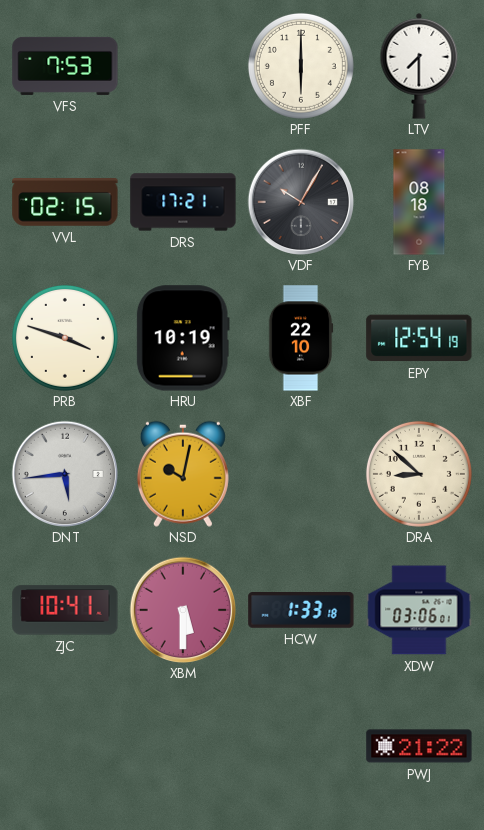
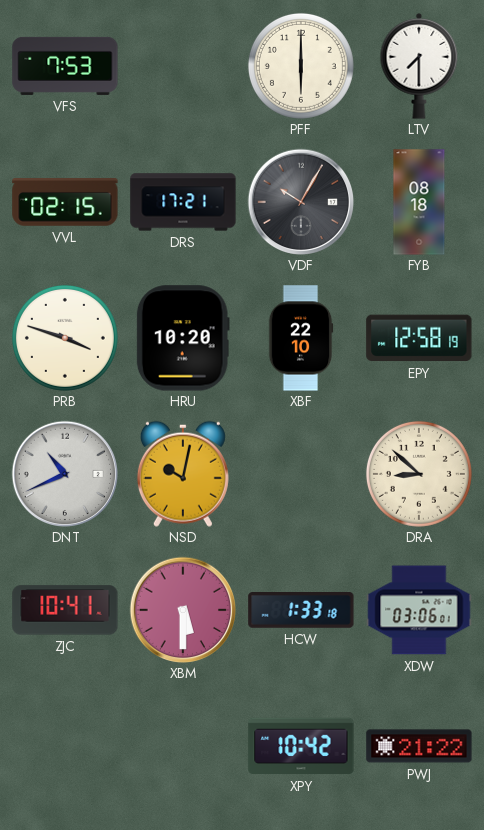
HRU: 10:19 -> 10:20
EPY: 12:54 -> 12:58
DNT: 5:44 -> 10:41
XPY: none -> 10:42
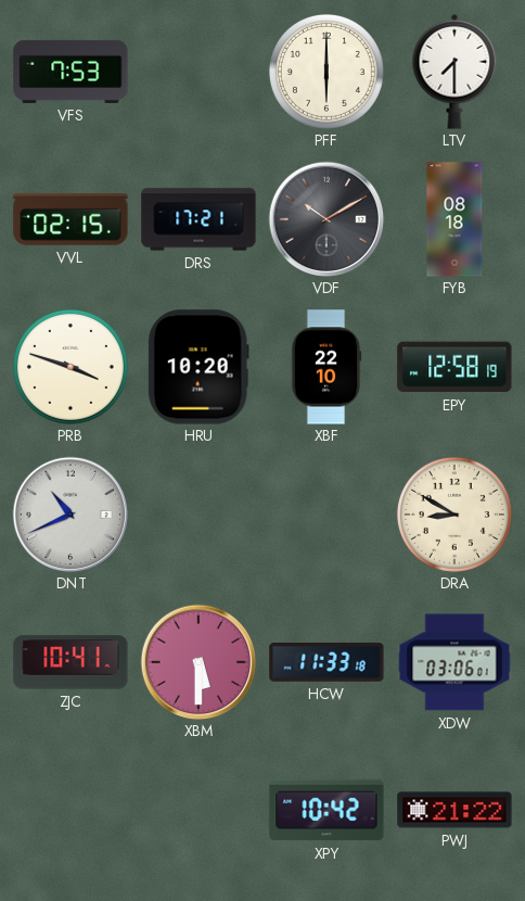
VDF: 10:05 -> 10:10
NSD: 10:02 -> none
DRA: 8:52 -> 8:50
HCW: 1:33 -> 11:33
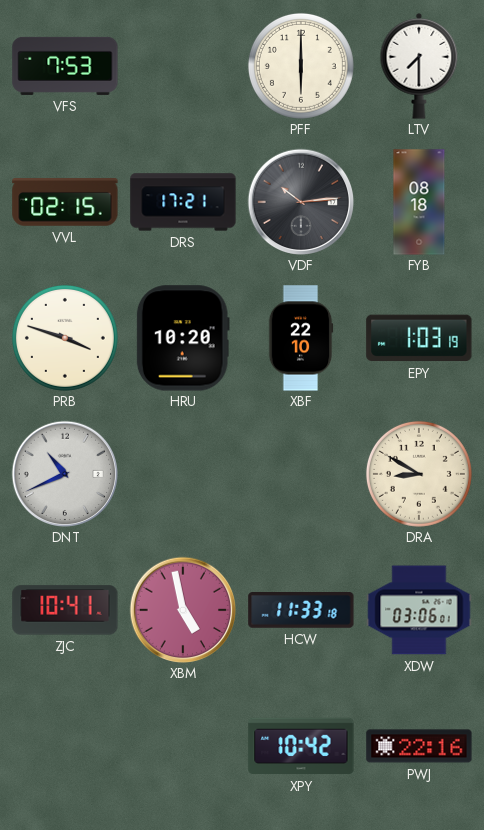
VDF: 10:10 -> 10:14
EPY: 12:58 -> 1:03
XBM: 5:30 -> 4:58
PWJ: 21:22 -> 22:16
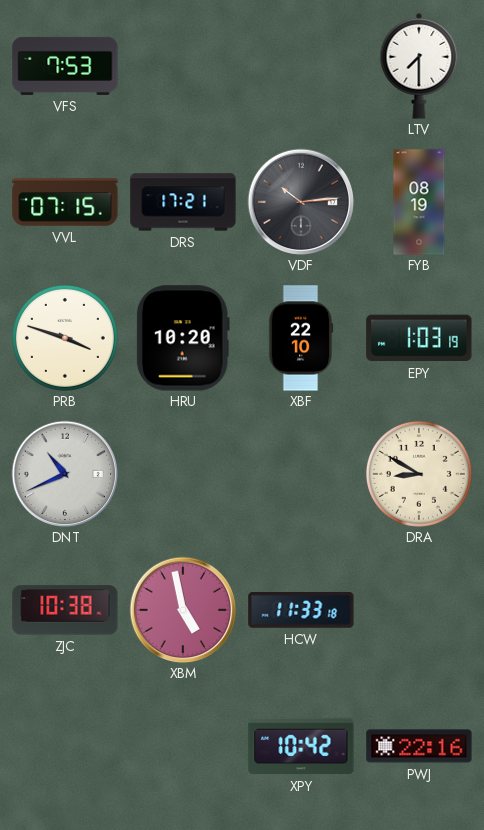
PFF: 6:00 -> none
VVL: 02:15 -> 07:15
FYB: 08:18 -> 08:19
ZJC: 10:41 -> 10:38
XDW: 03:06 -> none
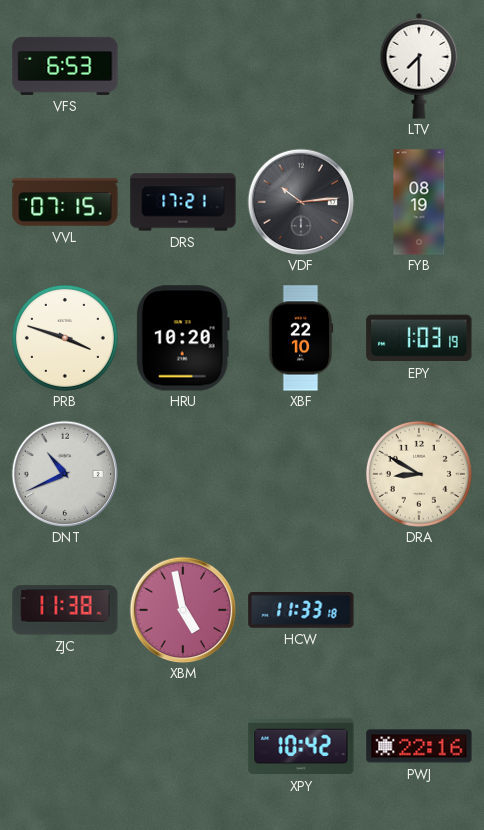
VFS: 7:53 -> 6:53
ZJC: 10:38 -> 11:38
